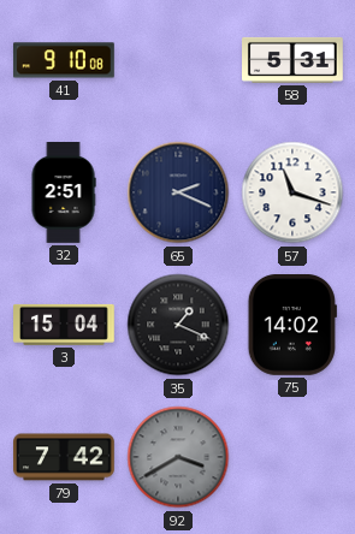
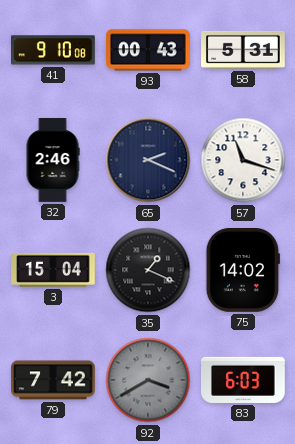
93: none -> 00:43
32: 2:51 -> 2:46
83: none -> 6:03
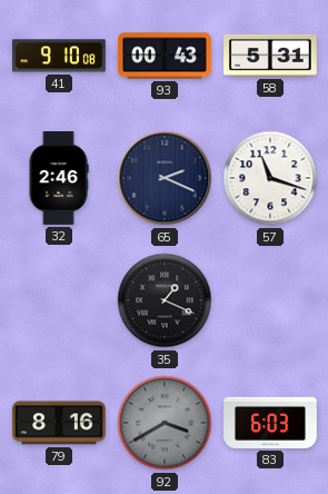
3: 15:04 -> none
75: 14:02 -> none
79: 7:42 -> 8:16
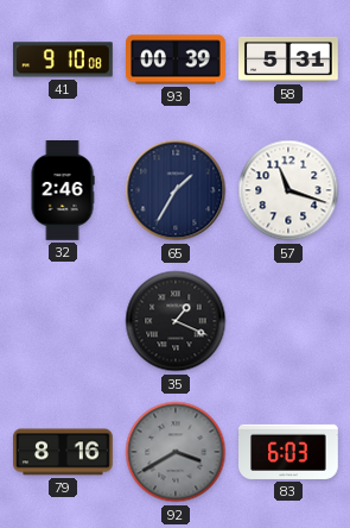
93: 00:43 -> 00:39
65: 2:19 -> 1:35
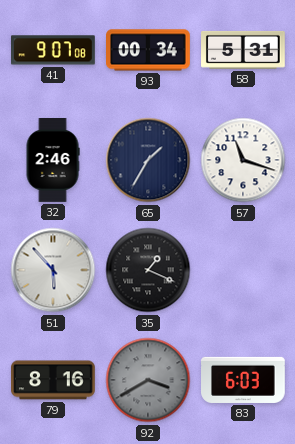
41: 9:10 -> 9:07
93: 00:39 -> 00:34
51: none -> 5:53
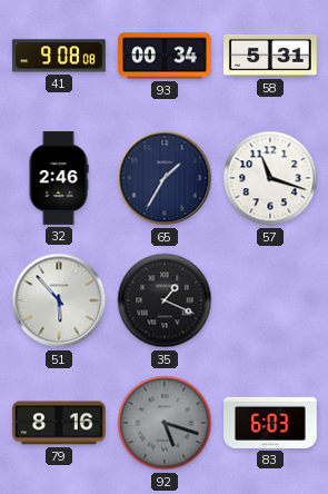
41: 9:07 -> 9:08
92: 3:40 -> 5:18
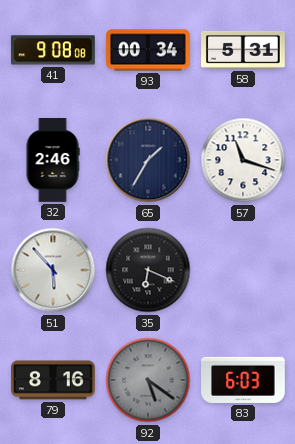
35: 1:19 -> 6:19
92: 5:18 -> 5:21
